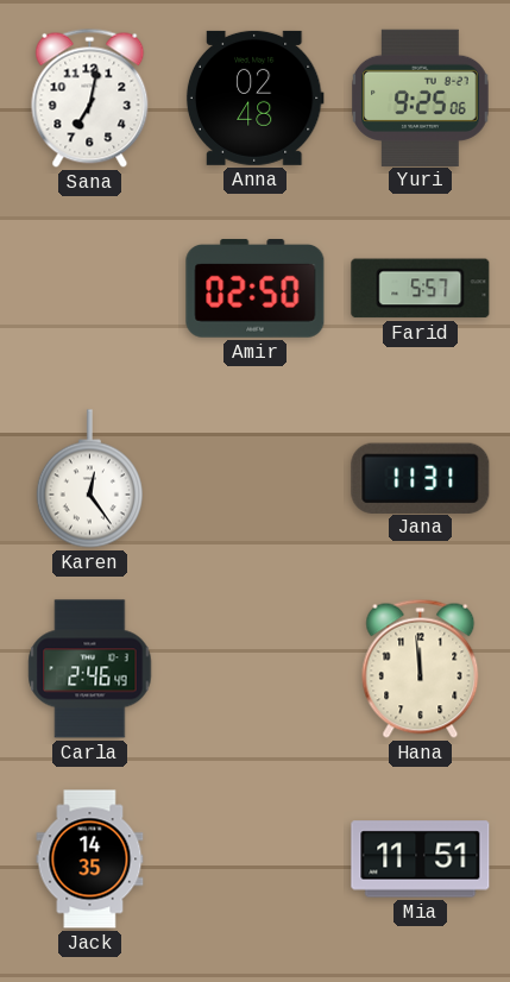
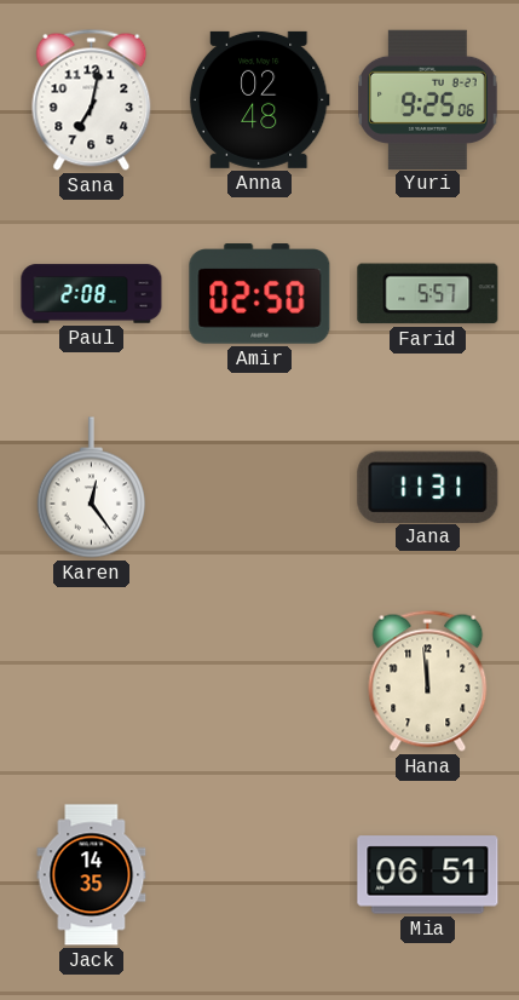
Paul: none -> 2:08
Carla: 2:46 -> none
Mia: 11:51 -> 06:51
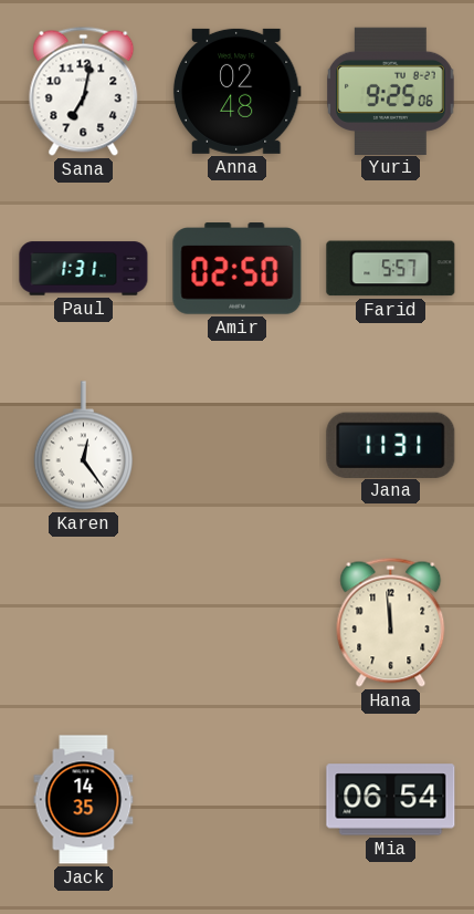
Paul: 2:08 -> 1:31
Mia: 06:51 -> 06:54
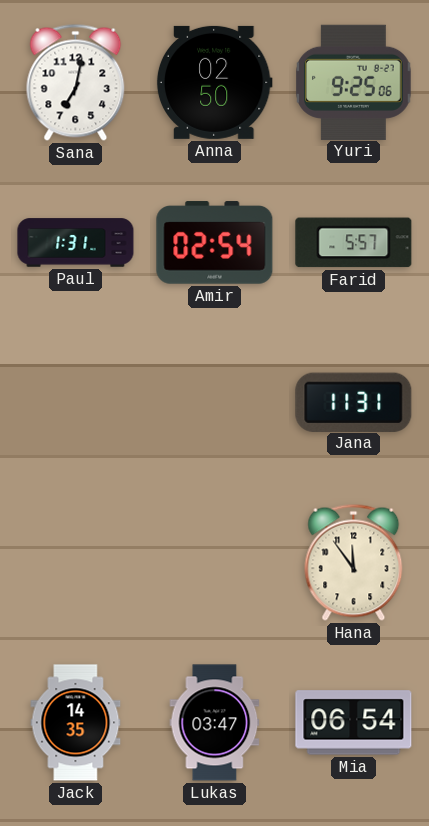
Anna: 02:48 -> 02:50
Amir: 02:50 -> 02:54
Karen: 12:24 -> none
Hana: 11:59 -> 11:54
Lukas: none -> 03:47
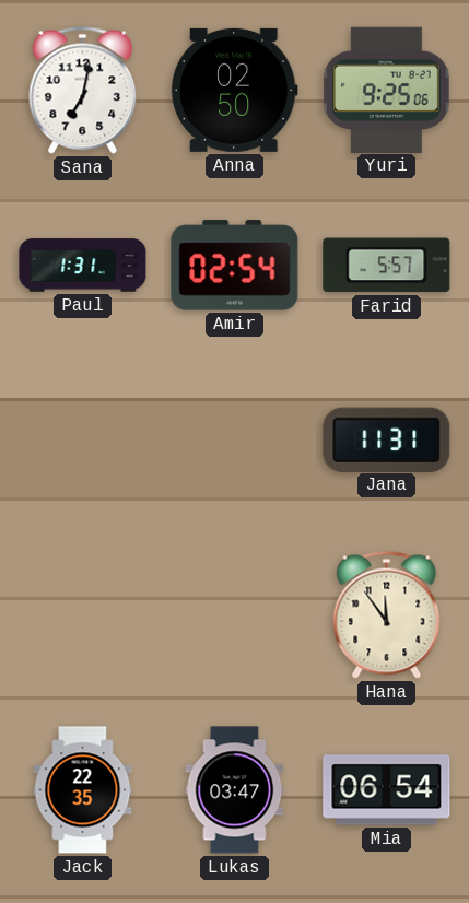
Jack: 14:35 -> 22:35
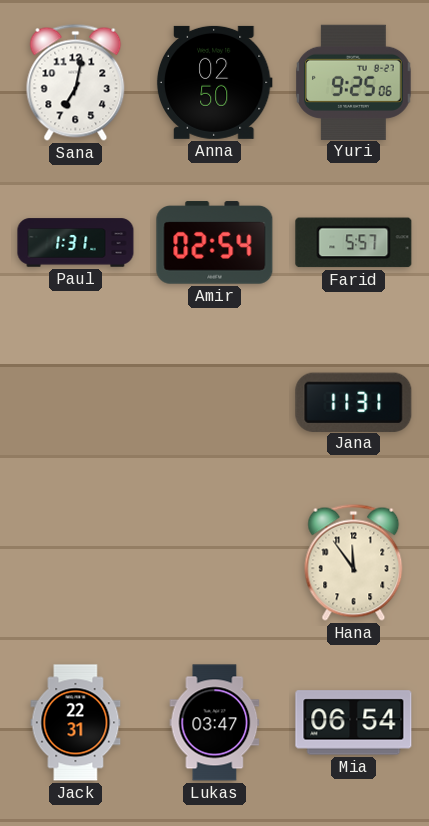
Jack: 22:35 -> 22:31
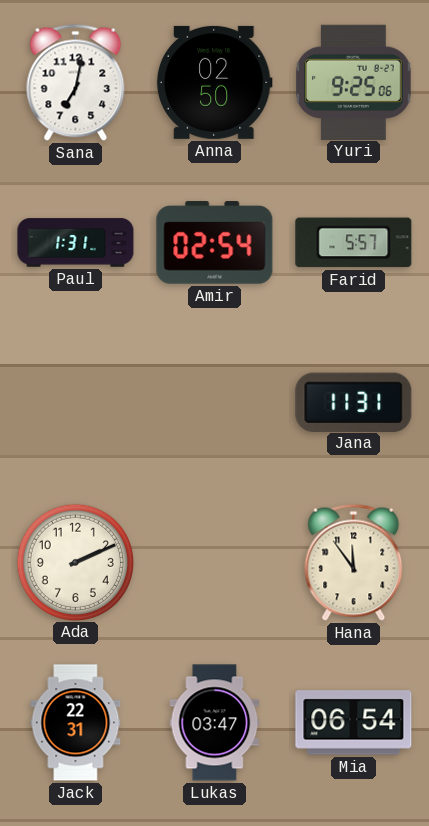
Ada: none -> 2:11
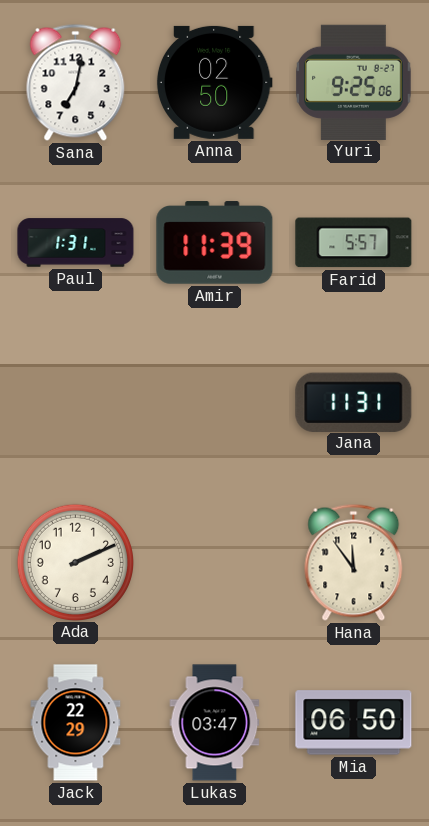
Amir: 02:54 -> 11:39
Jack: 22:31 -> 22:29
Mia: 06:54 -> 06:50
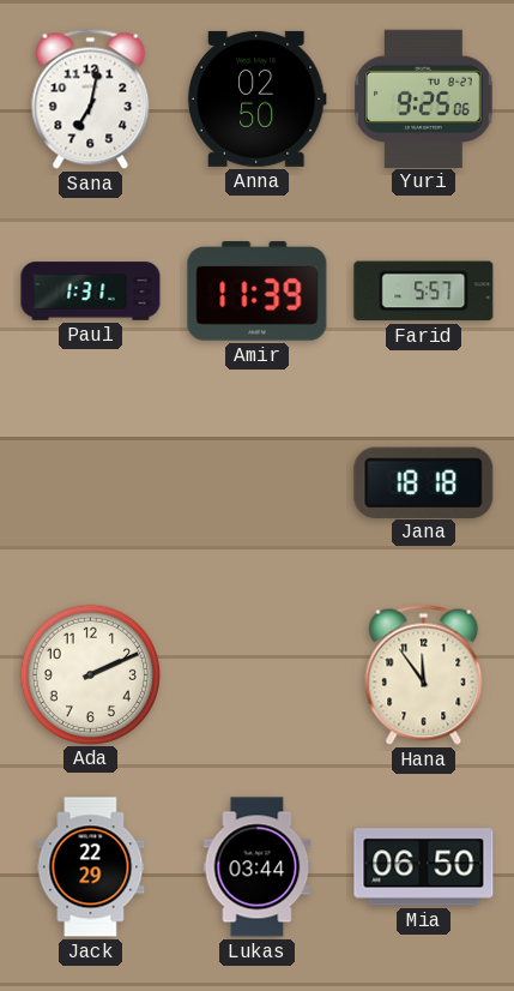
Jana: 11:31 -> 18:18
Lukas: 03:47 -> 03:44
